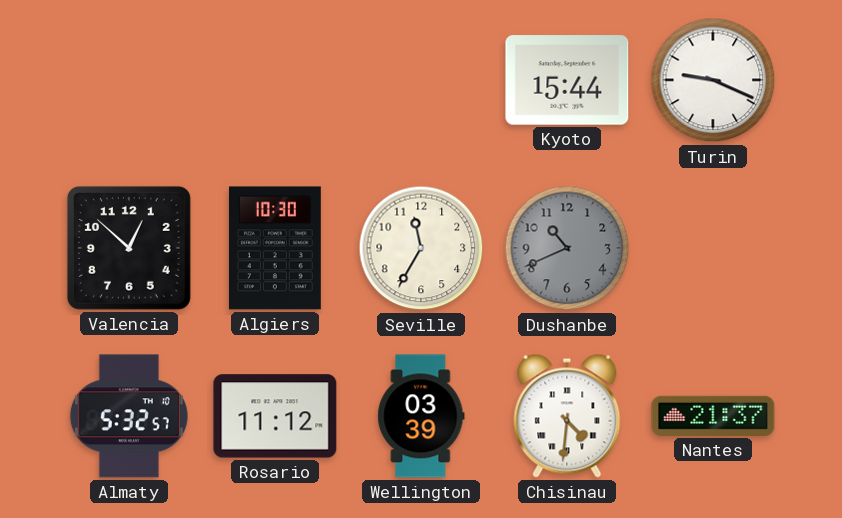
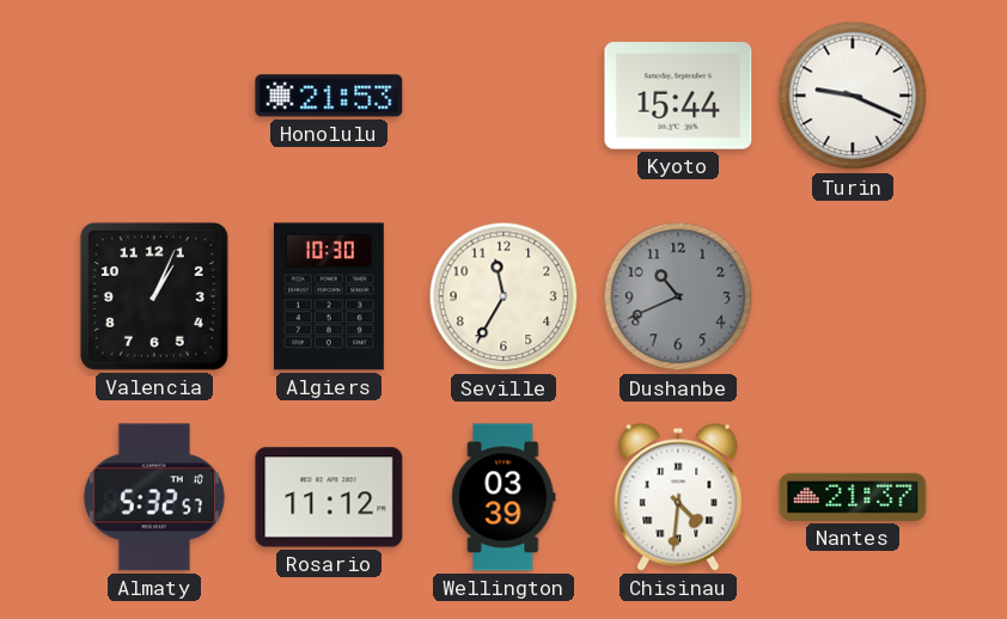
Honolulu: none -> 21:53
Valencia: 12:52 -> 1:04
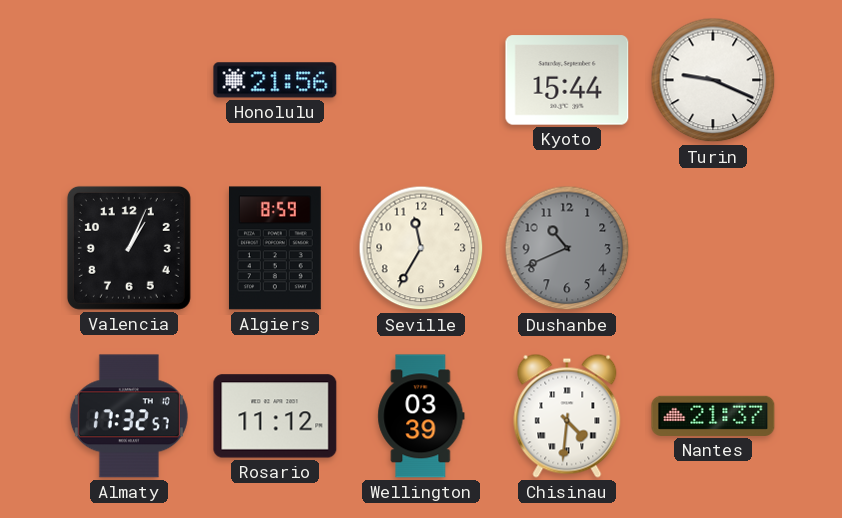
Honolulu: 21:53 -> 21:56
Algiers: 10:30 -> 8:59
Almaty: 5:32 -> 17:32
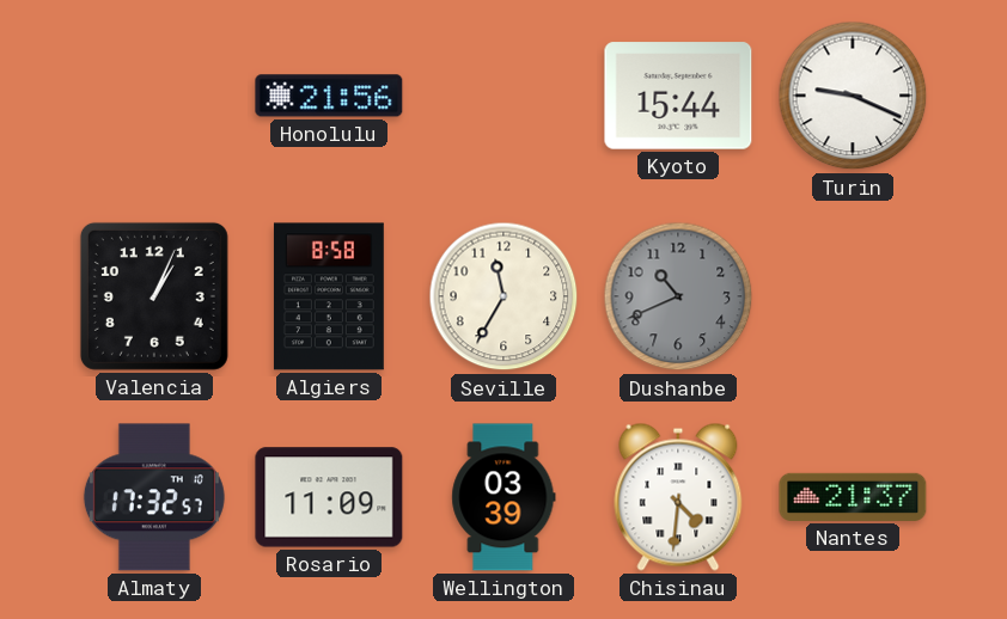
Algiers: 8:59 -> 8:58
Rosario: 11:12 -> 11:09
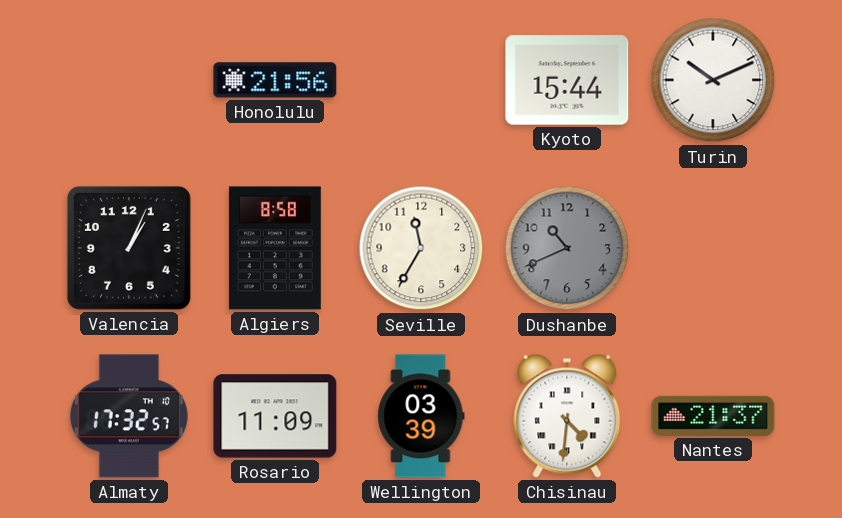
Turin: 9:19 -> 10:11
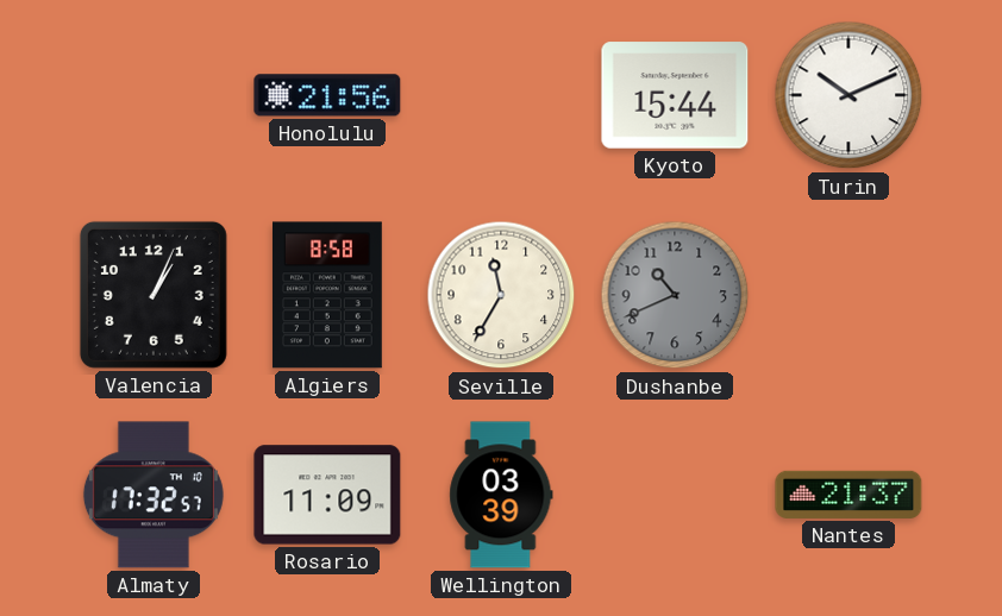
Chisinau: 4:31 -> none
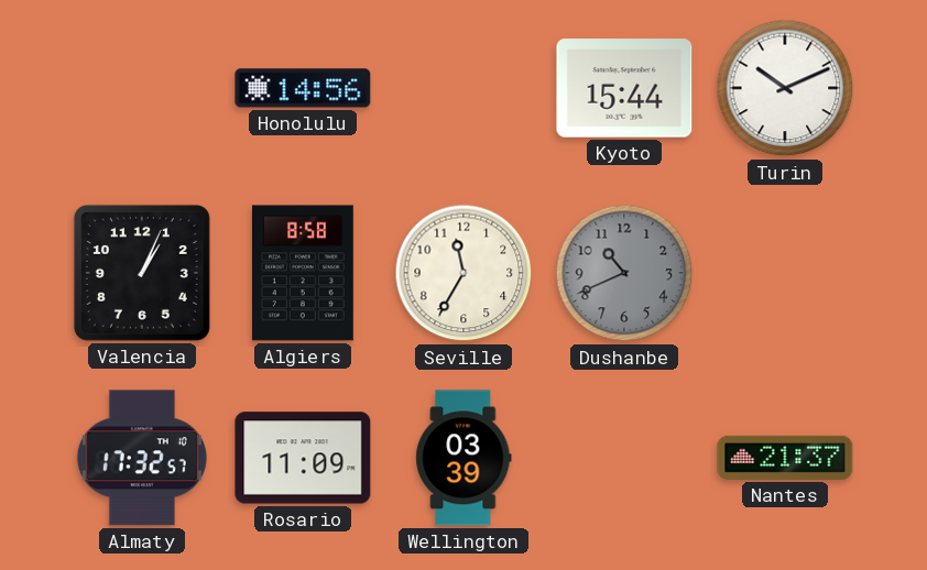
Honolulu: 21:56 -> 14:56
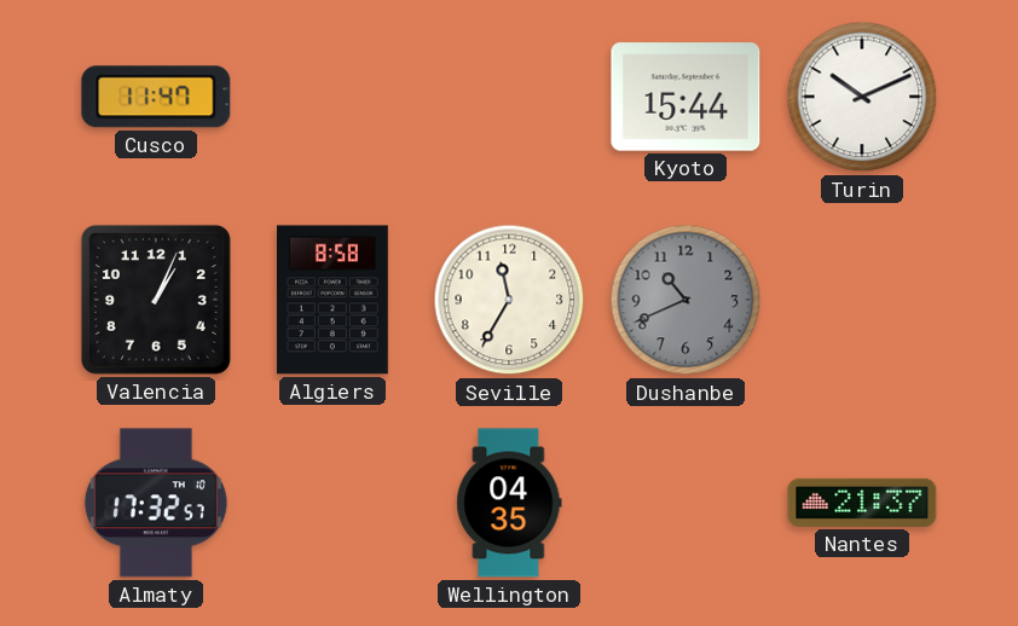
Cusco: none -> 11:47
Honolulu: 14:56 -> none
Rosario: 11:09 -> none
Wellington: 03:39 -> 04:35
